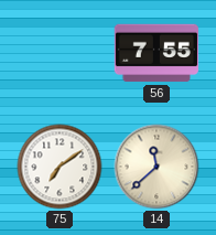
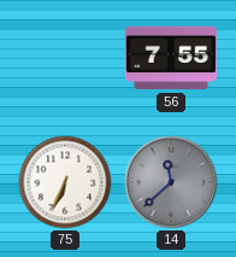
75: 7:09 -> 6:34
14 dial: cream -> grey
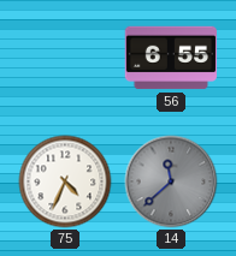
56: 7:55 -> 6:55
75: 6:34 -> 4:34
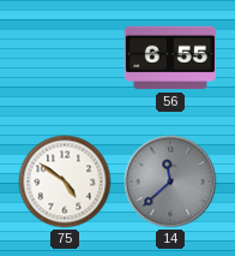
75: 4:34 -> 4:51
